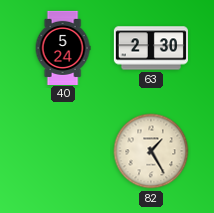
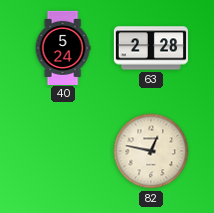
63: 2:30 -> 2:28
82: 1:25 -> 12:47
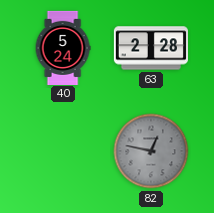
82 dial: cream -> grey
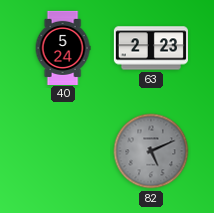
63: 2:28 -> 2:23
82: 12:47 -> 5:11
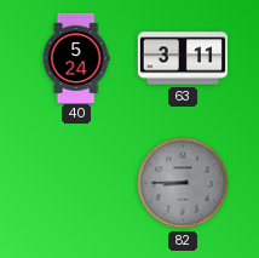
63: 2:23 -> 3:11
82: 5:11 -> 8:45
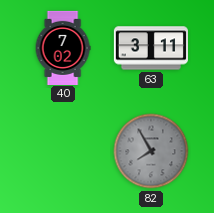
40: 5:24 -> 7:02
82: 8:45 -> 7:55
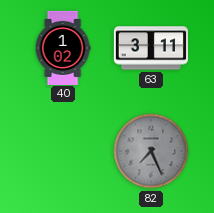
40: 7:02 -> 1:02
82: 7:55 -> 7:26
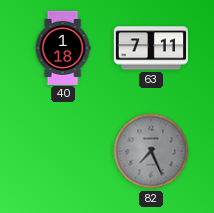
40: 1:02 -> 1:18
63: 3:11 -> 7:11
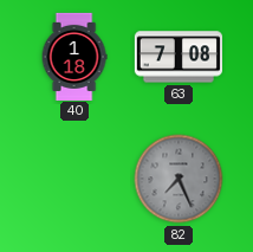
63: 7:11 -> 7:08
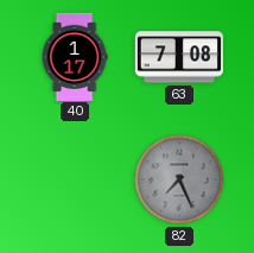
40: 1:18 -> 1:17
